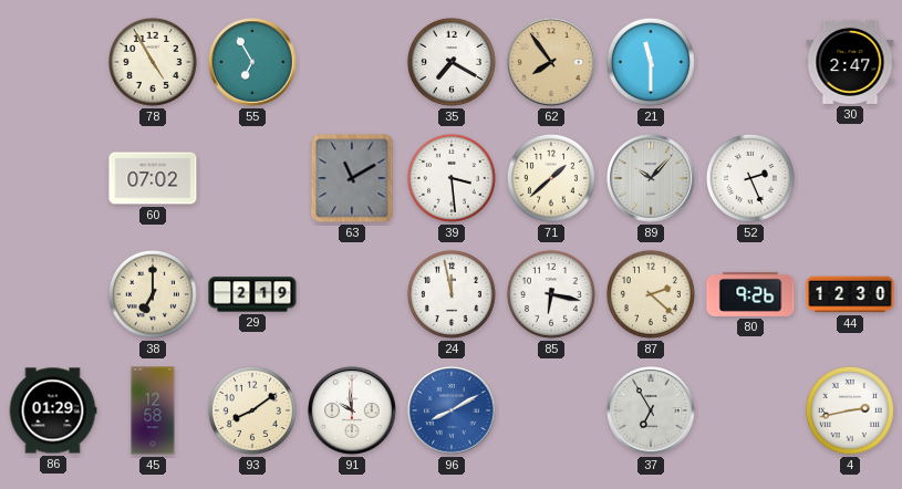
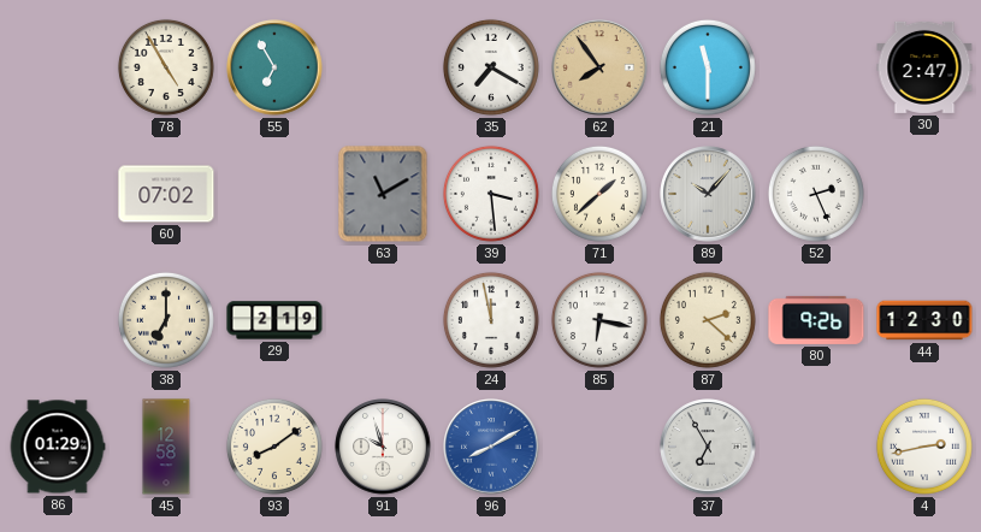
91: 9:59 -> 9:57
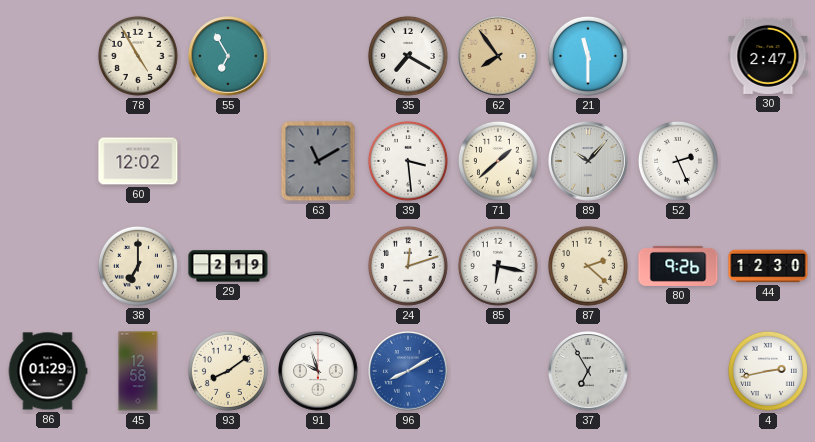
60: 07:02 -> 12:02
24: 11:58 -> 12:12
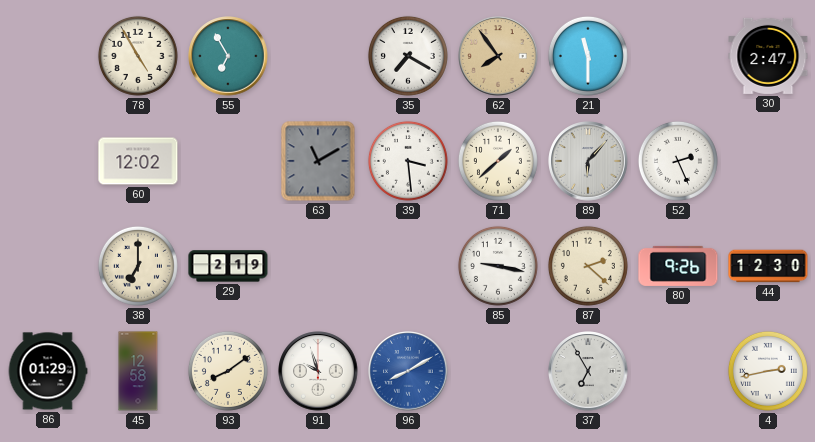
89: 10:07 -> 6:07
24: 12:12 -> none
85: 6:17 -> 9:17
